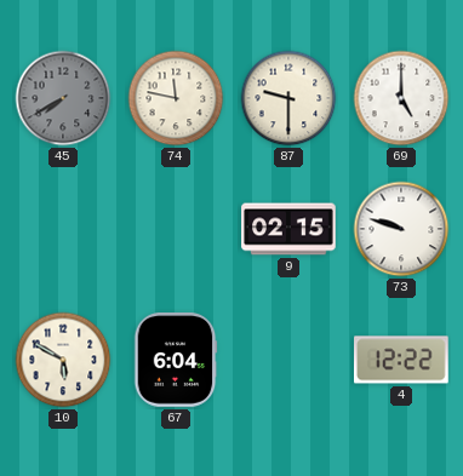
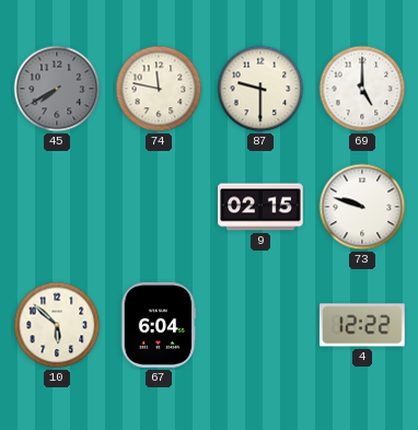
10: 5:50 -> 5:52
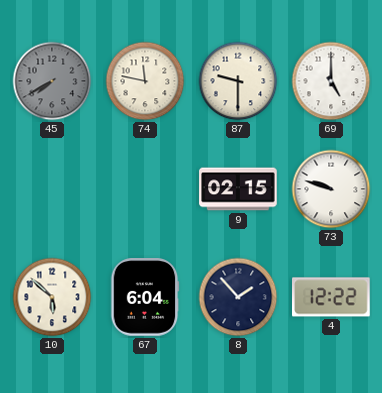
8: none -> 1:53
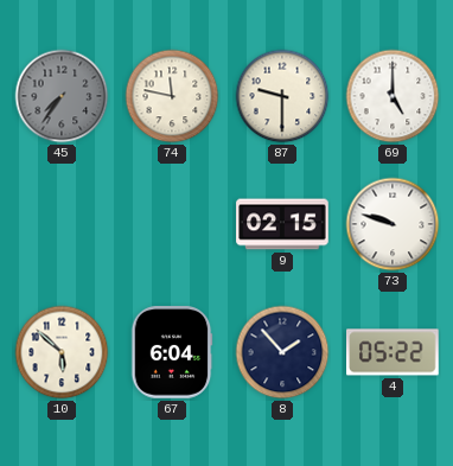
45: 7:40 -> 7:36
4: 12:22 -> 05:22
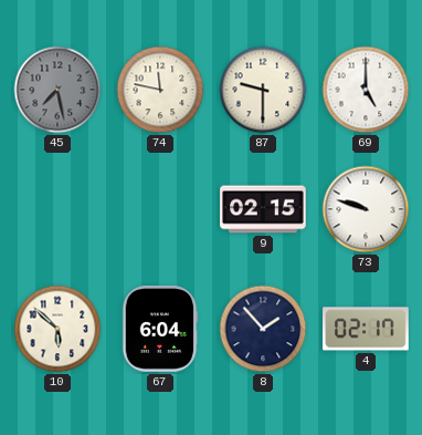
45: 7:36 -> 7:28
4: 05:22 -> 02:17
